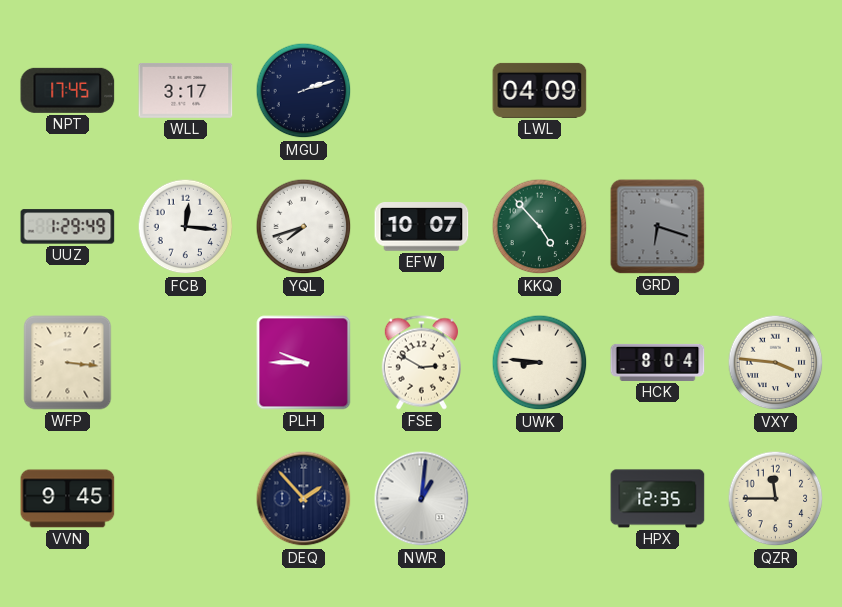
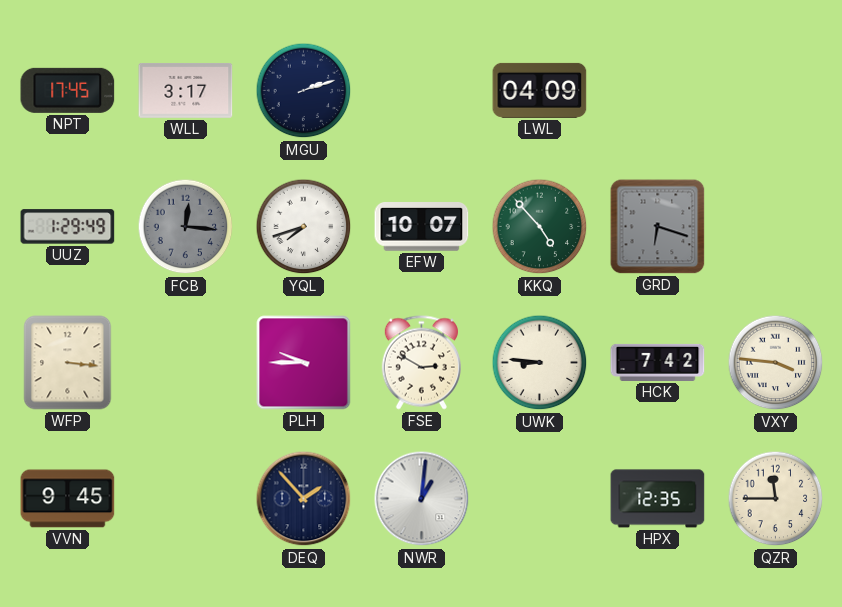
FCB dial: white -> grey
HCK: 8:04 -> 7:42
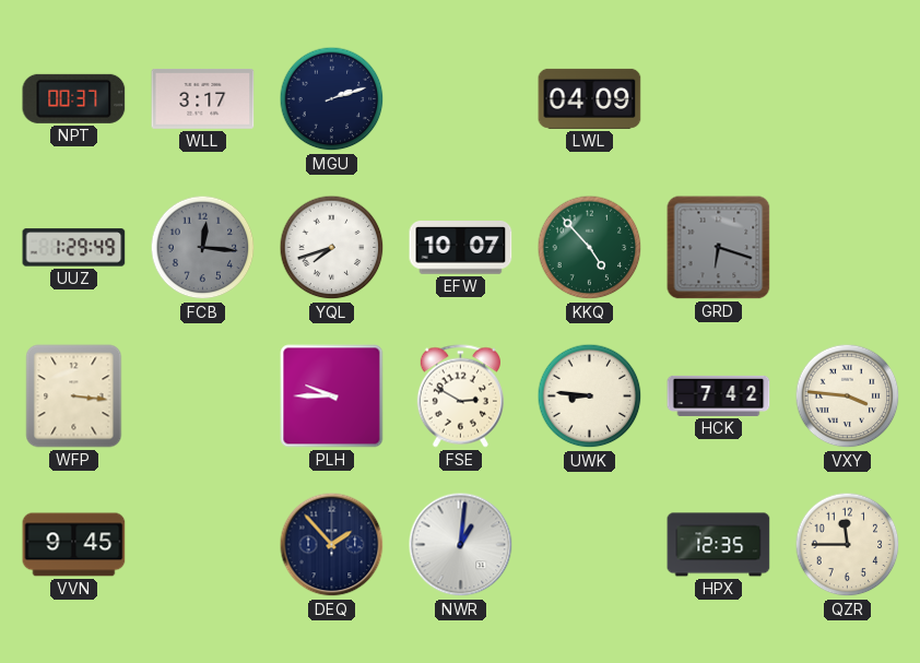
NPT: 17:45 -> 00:37
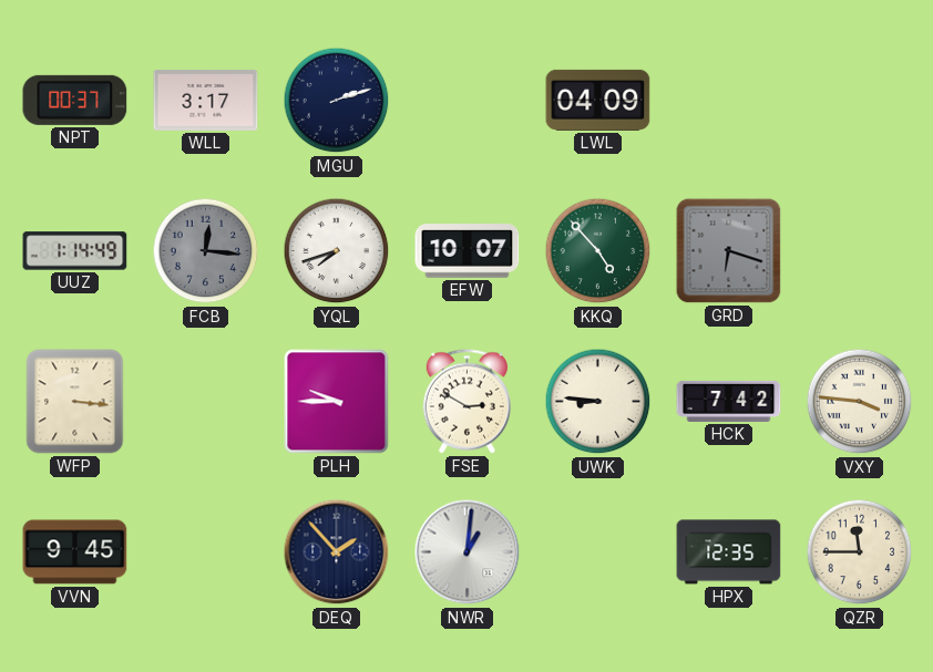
UUZ: 1:29 -> 1:14
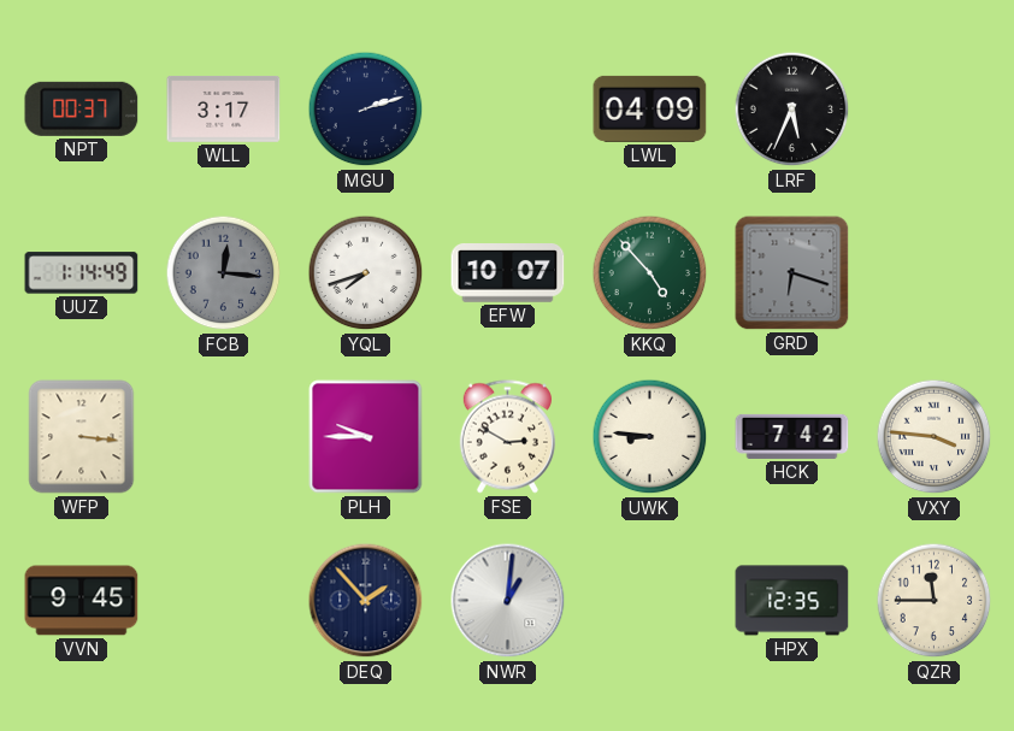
LRF: none -> 5:34
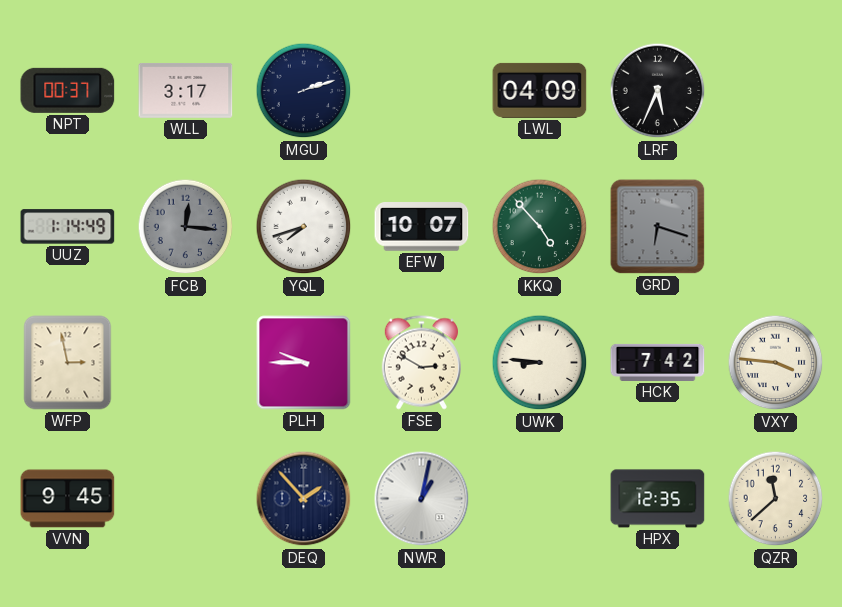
WFP: 3:16 -> 2:58
NWR: 1:01 -> 1:02
QZR: 11:45 -> 11:38
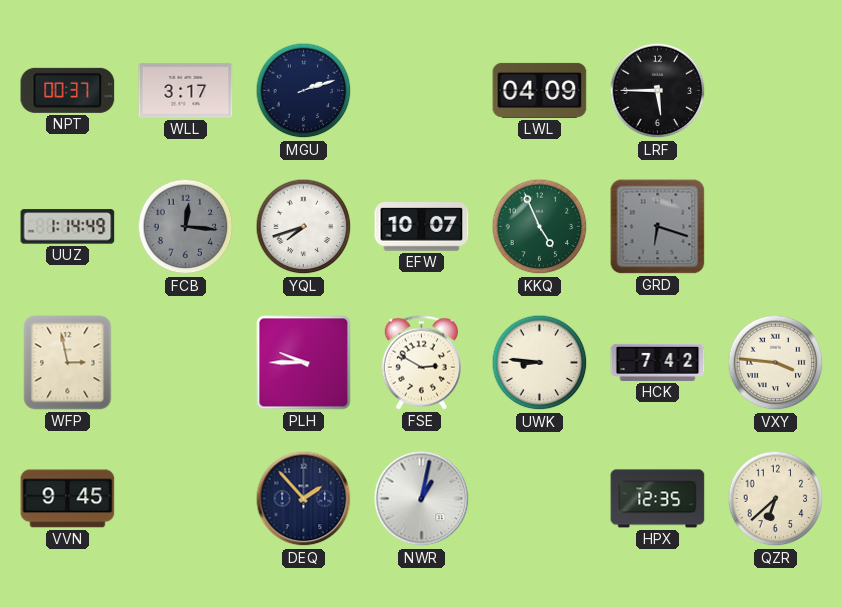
LRF: 5:34 -> 5:45
KKQ: 4:53 -> 4:56
QZR: 11:38 -> 6:38
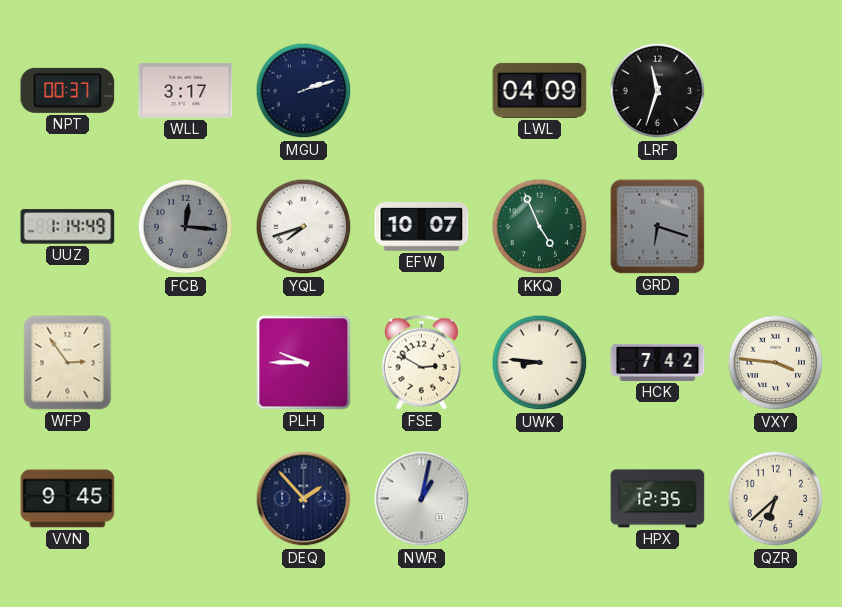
LRF: 5:45 -> 11:33
WFP: 2:58 -> 2:54
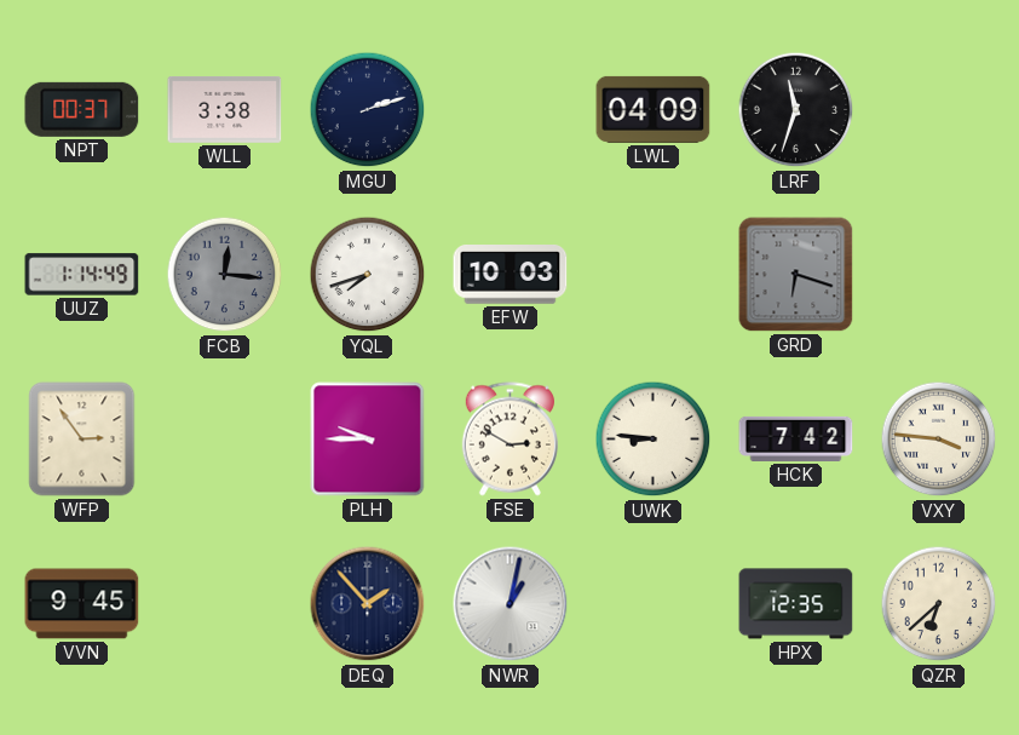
WLL: 3:17 -> 3:38
EFW: 10:07 -> 10:03
KKQ: 4:56 -> none
